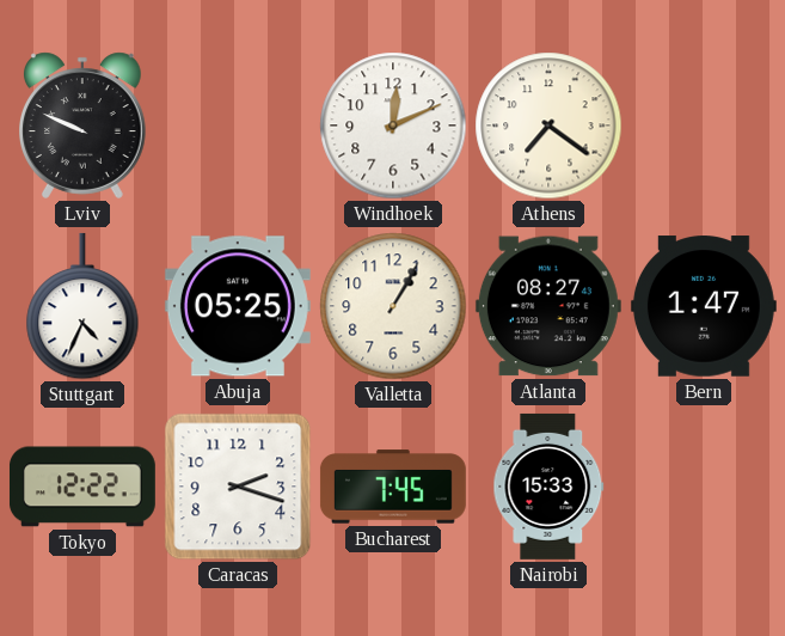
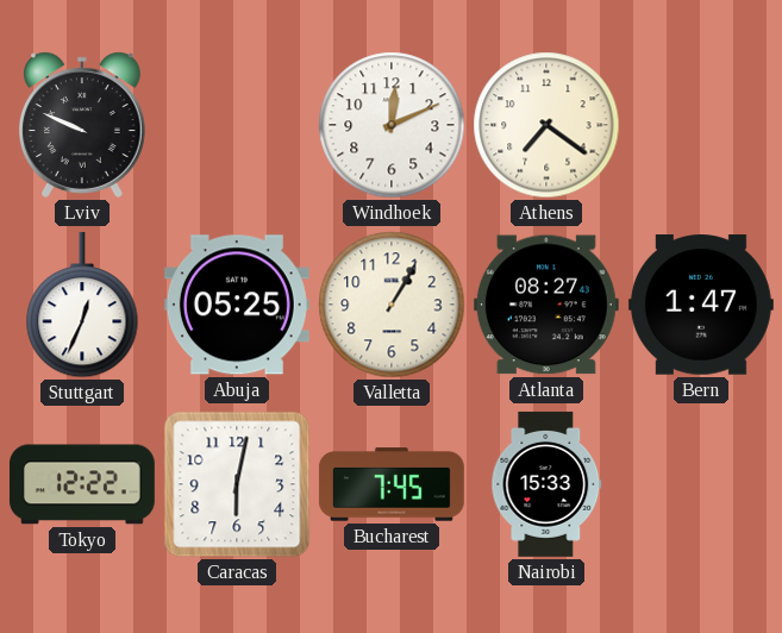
Stuttgart: 4:34 -> 12:34
Caracas: 2:18 -> 6:02
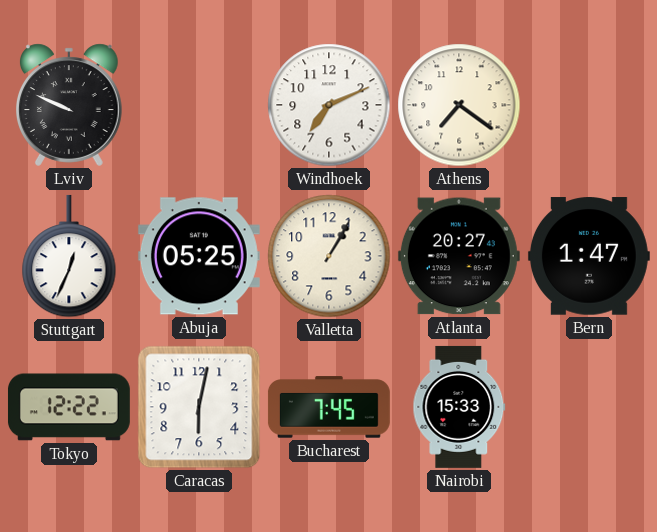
Windhoek: 12:11 -> 7:11
Atlanta: 08:27 -> 20:27
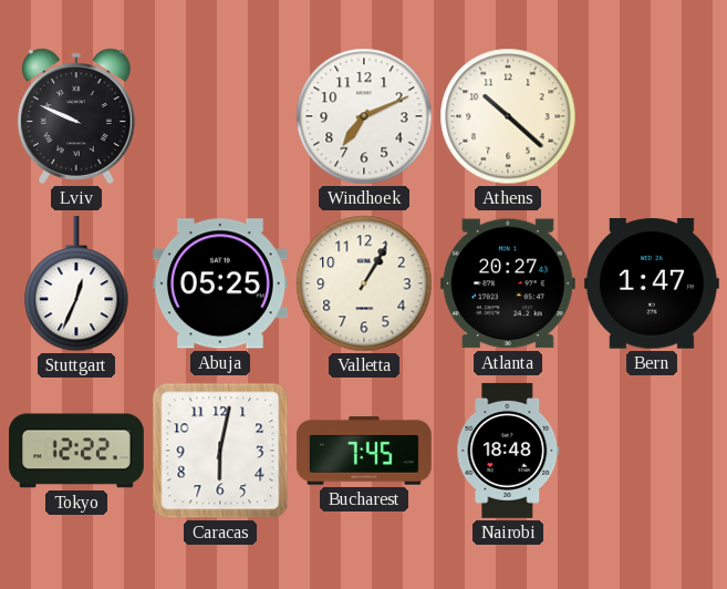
Athens: 7:21 -> 10:22
Nairobi: 15:33 -> 18:48
